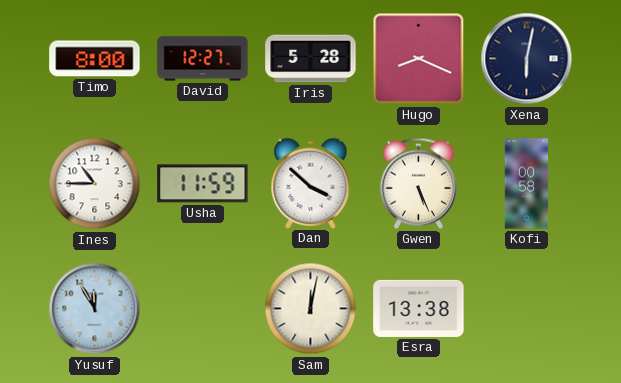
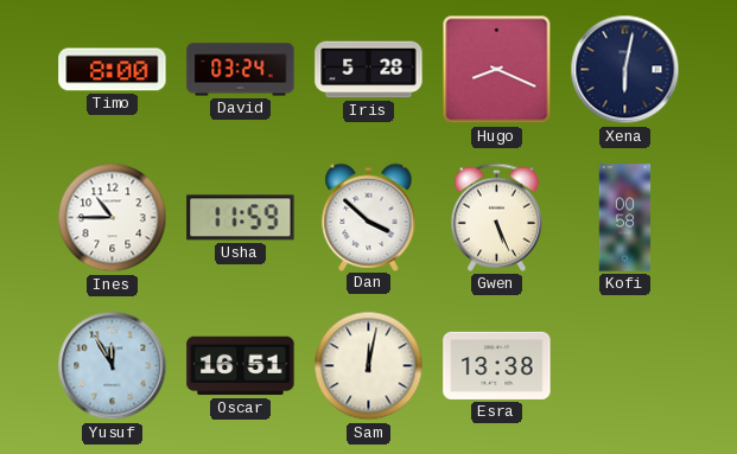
David: 12:27 -> 03:24
Oscar: none -> 16:51
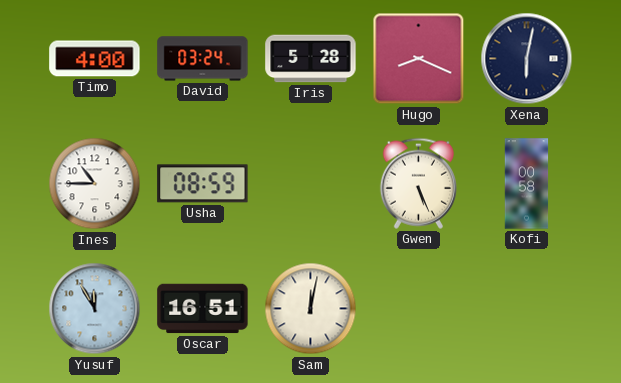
Timo: 8:00 -> 4:00
Usha: 11:59 -> 08:59
Dan: 3:52 -> none
Esra: 13:38 -> none
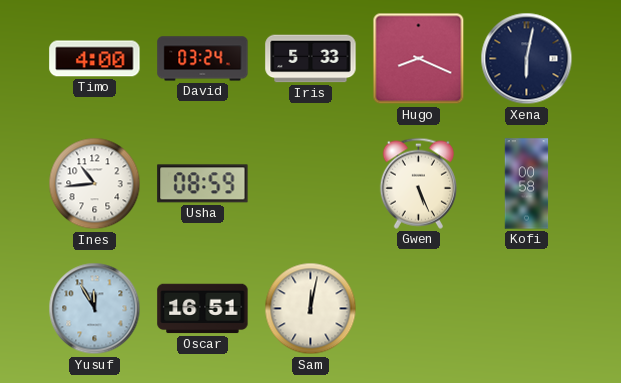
Iris: 5:28 -> 5:33
Ines: 10:45 -> 10:44
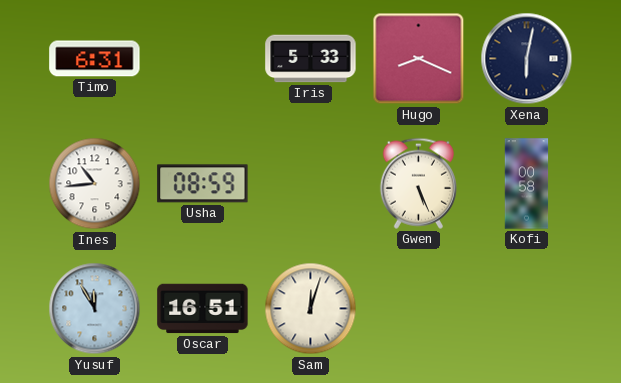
Timo: 4:00 -> 6:31
David: 03:24 -> none
Sam: 12:02 -> 12:03
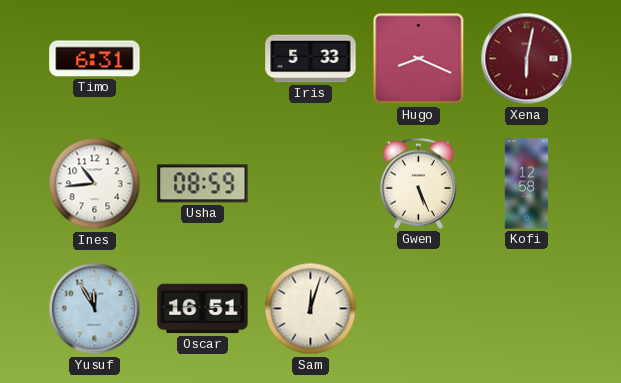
Xena dial: navy -> burgundy
Kofi: 00:58 -> 12:58
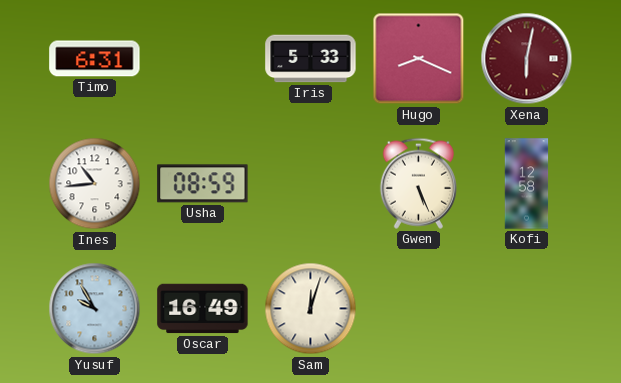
Yusuf: 11:55 -> 9:55
Oscar: 16:51 -> 16:49
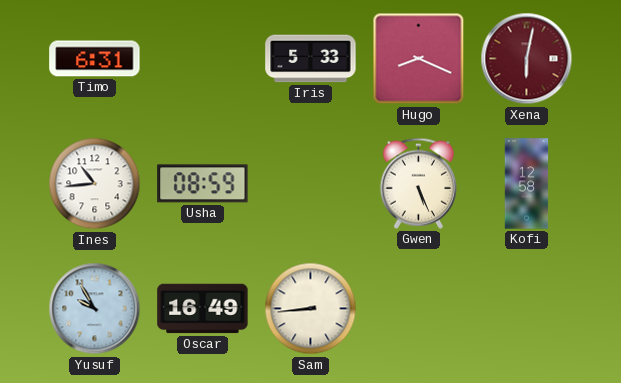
Sam: 12:03 -> 8:44
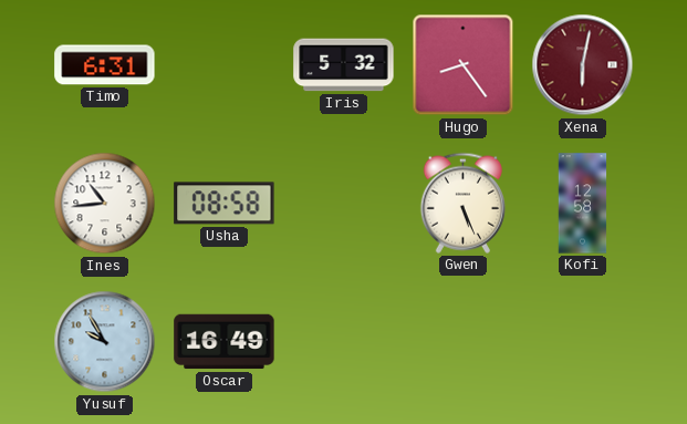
Iris: 5:33 -> 5:32
Hugo: 8:19 -> 8:24
Usha: 08:59 -> 08:58
Sam: 8:44 -> none
